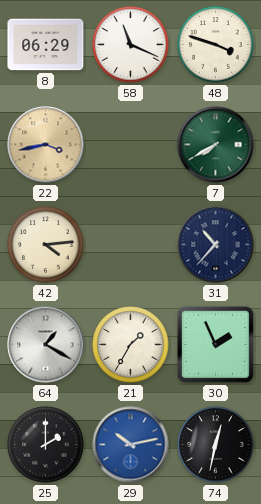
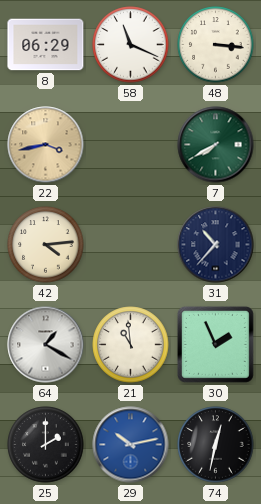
48: 3:48 -> 3:16
21: 1:35 -> 10:59
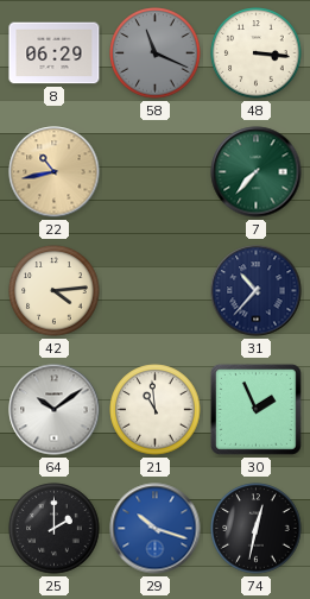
58 dial: white -> grey
22: 3:43 -> 10:43
7: 7:40 -> 7:37
64: 1:20 -> 10:09
29: 10:13 -> 10:18
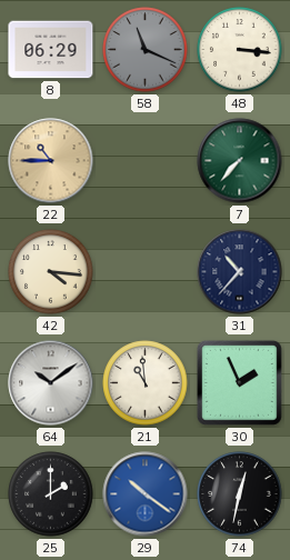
22: 10:43 -> 10:45
42: 4:14 -> 4:16
29: 10:18 -> 10:21
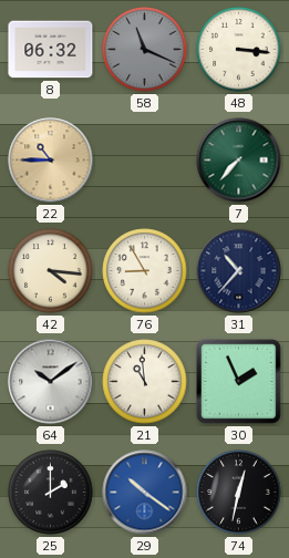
8: 06:29 -> 06:32
76: none -> 8:55
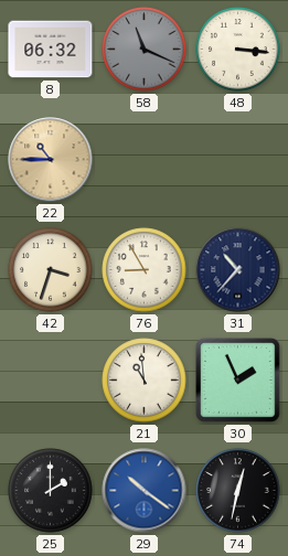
7: 7:37 -> none
42: 4:16 -> 3:33
64: 10:09 -> none
